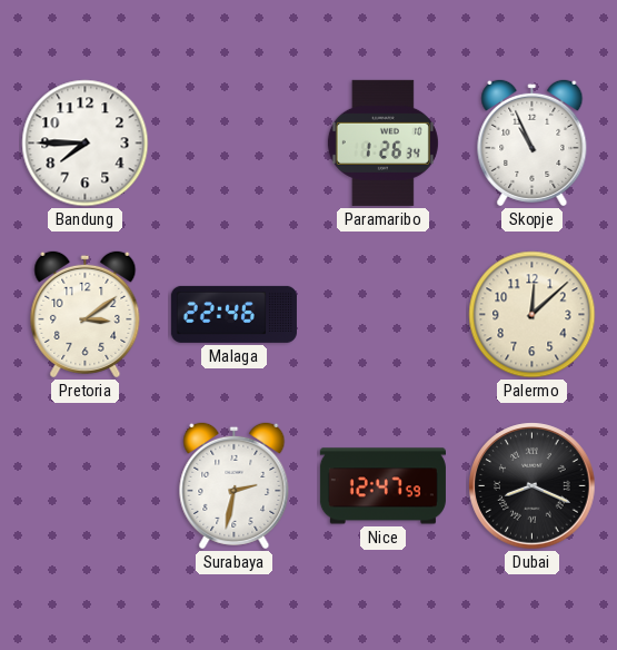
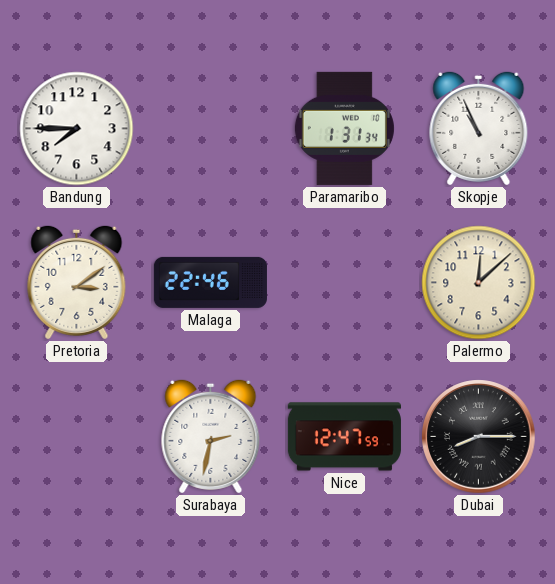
Paramaribo: 1:26 -> 1:31
Dubai: 8:19 -> 8:15
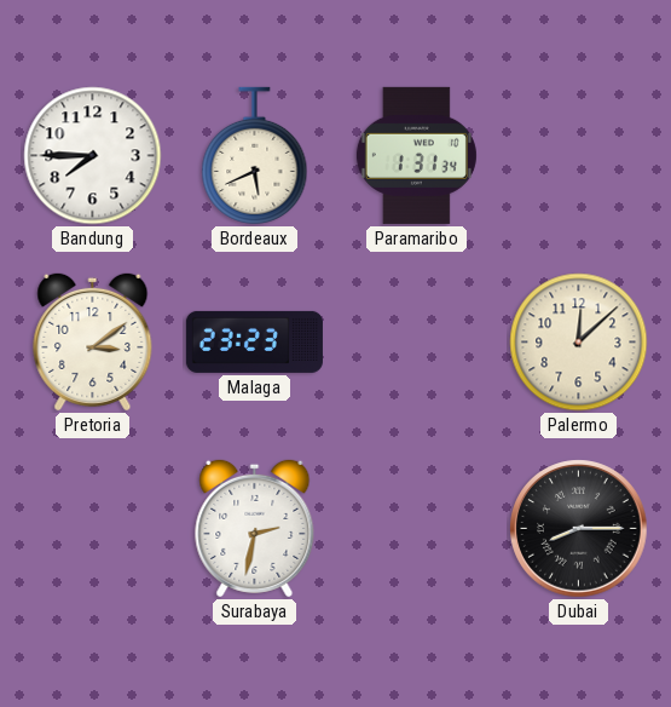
Bordeaux: none -> 5:41
Skopje: 10:56 -> none
Malaga: 22:46 -> 23:23
Nice: 12:47 -> none
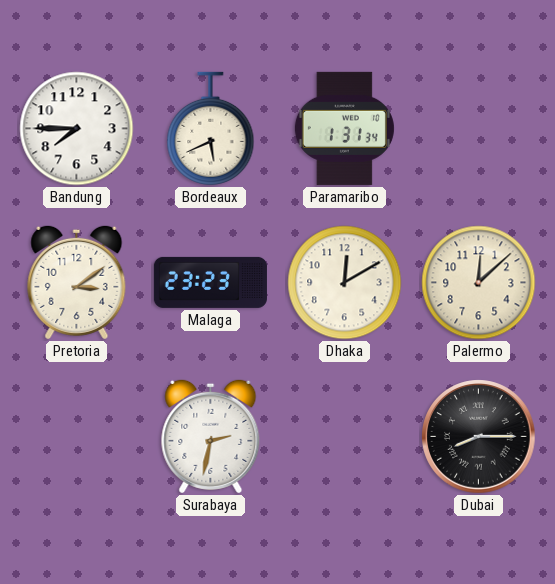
Dhaka: none -> 12:10
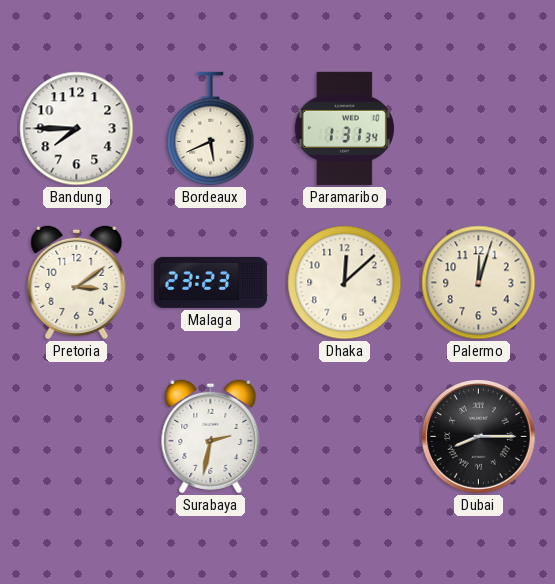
Dhaka: 12:10 -> 12:08
Palermo: 12:08 -> 12:03
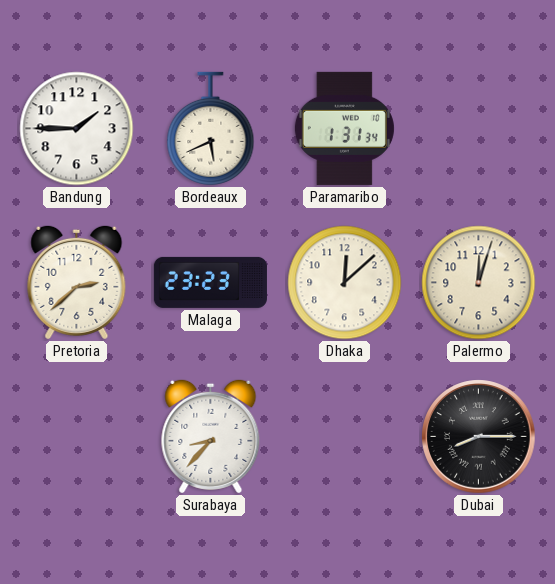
Bandung: 7:45 -> 1:45
Pretoria: 3:09 -> 2:38
Surabaya: 2:32 -> 8:37
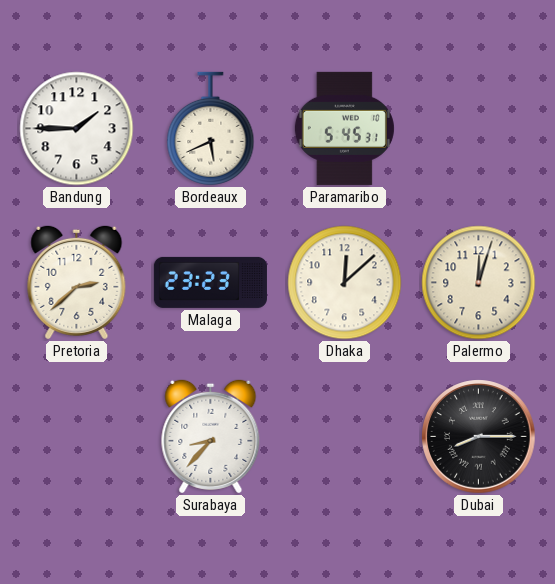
Paramaribo: 1:31 -> 5:45
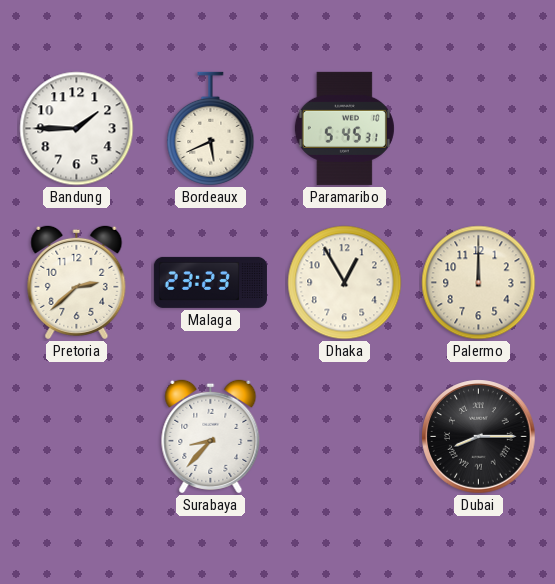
Dhaka: 12:08 -> 12:55
Palermo: 12:03 -> 12:00
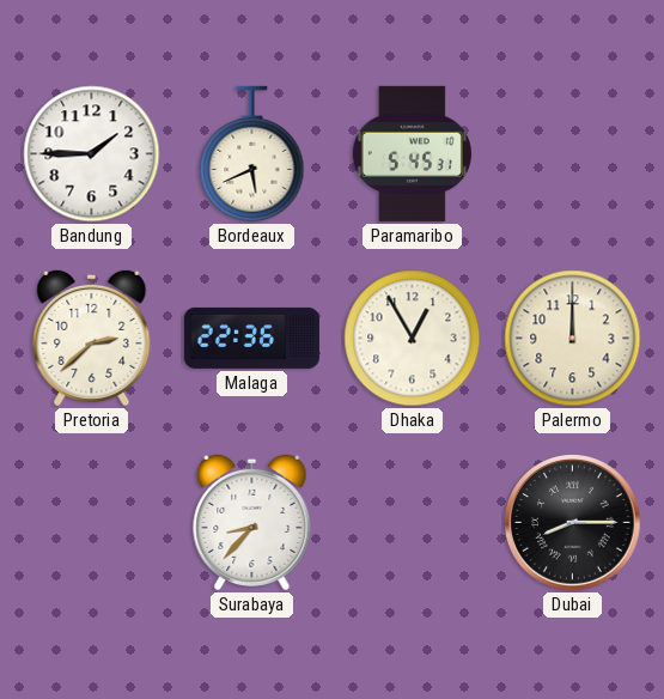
Malaga: 23:23 -> 22:36
